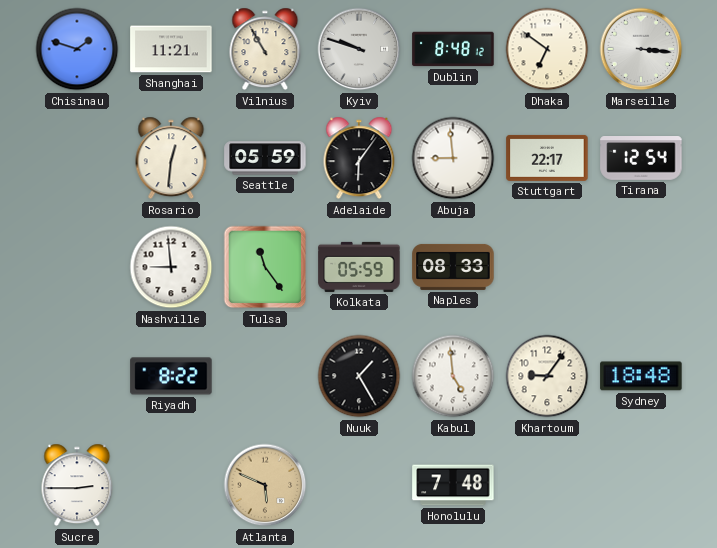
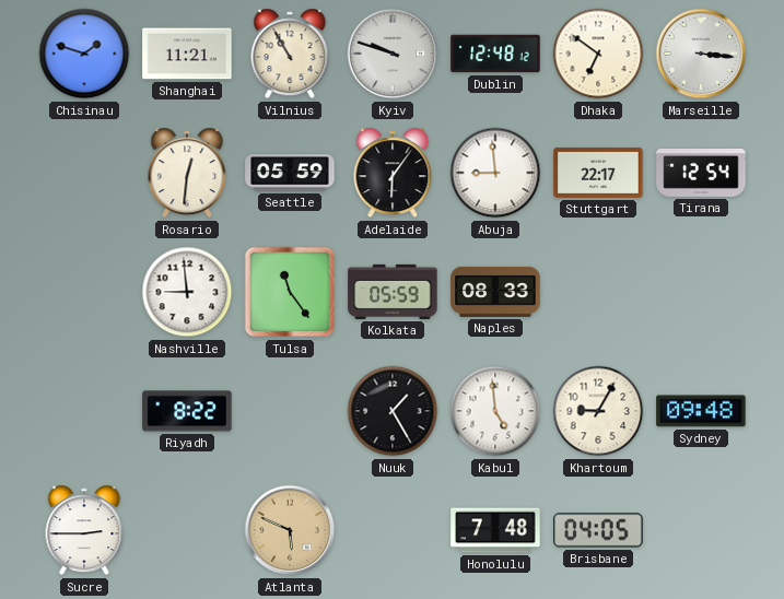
Dublin: 8:48 -> 12:48
Khartoum: 9:06 -> 9:05
Sydney: 18:48 -> 09:48
Brisbane: none -> 04:05
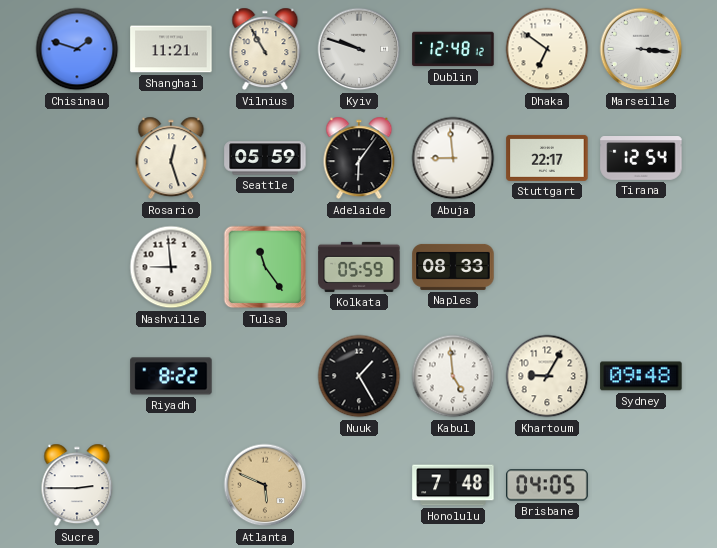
Rosario: 12:31 -> 12:27
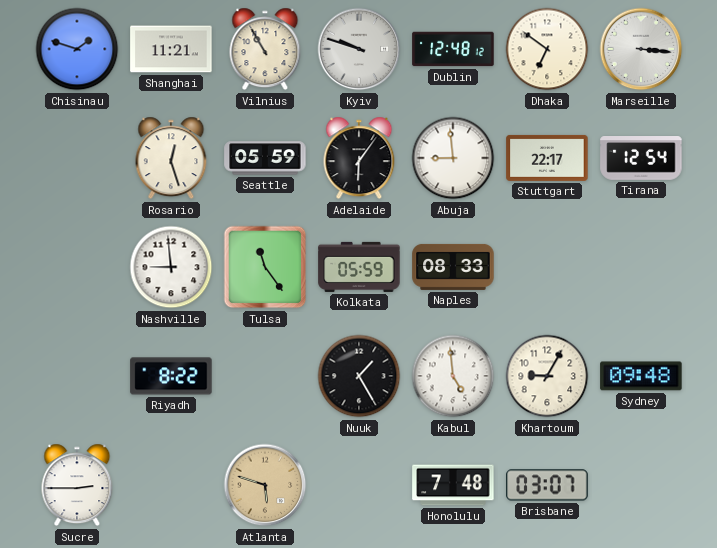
Atlanta: 5:49 -> 5:48
Brisbane: 04:05 -> 03:07
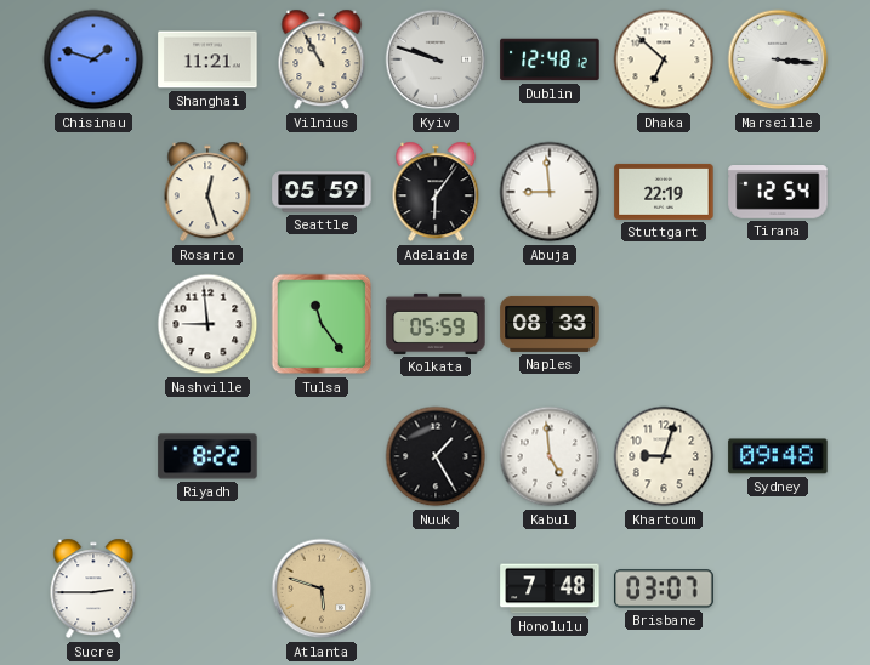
Dhaka: 6:51 -> 6:52
Stuttgart: 22:17 -> 22:19
Khartoum: 9:05 -> 9:03
